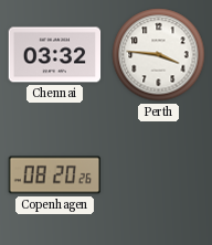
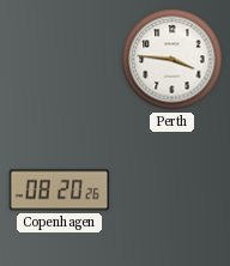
Chennai: 03:32 -> none
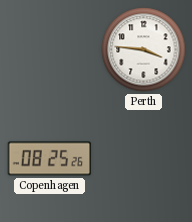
Copenhagen: 08:20 -> 08:25
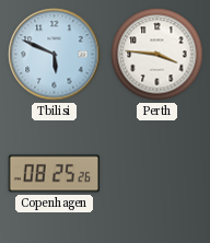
Tbilisi: none -> 5:49
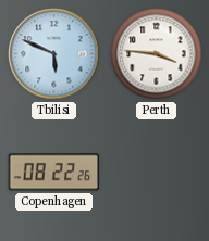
Copenhagen: 08:25 -> 08:22
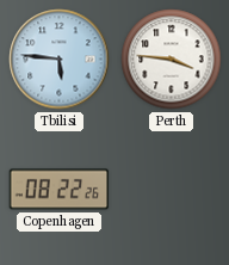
Tbilisi: 5:49 -> 5:46
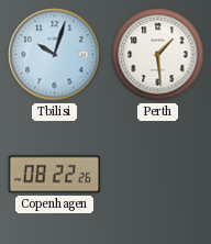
Tbilisi: 5:46 -> 10:03
Perth: 3:46 -> 1:29
